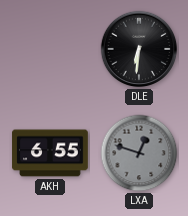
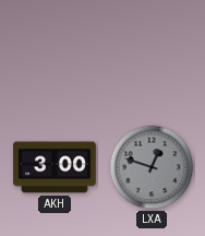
DLE: 6:31 -> none
AKH: 6:55 -> 3:00
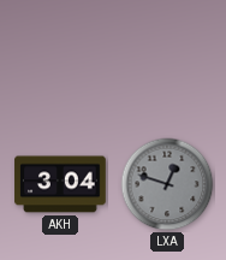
AKH: 3:00 -> 3:04
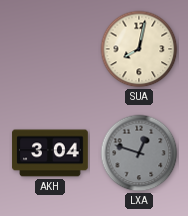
SUA: none -> 8:02
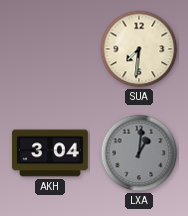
SUA: 8:02 -> 7:31
LXA: 12:48 -> 1:01
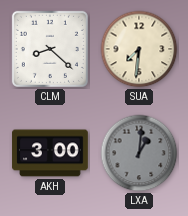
CLM: none -> 8:22
AKH: 3:04 -> 3:00
